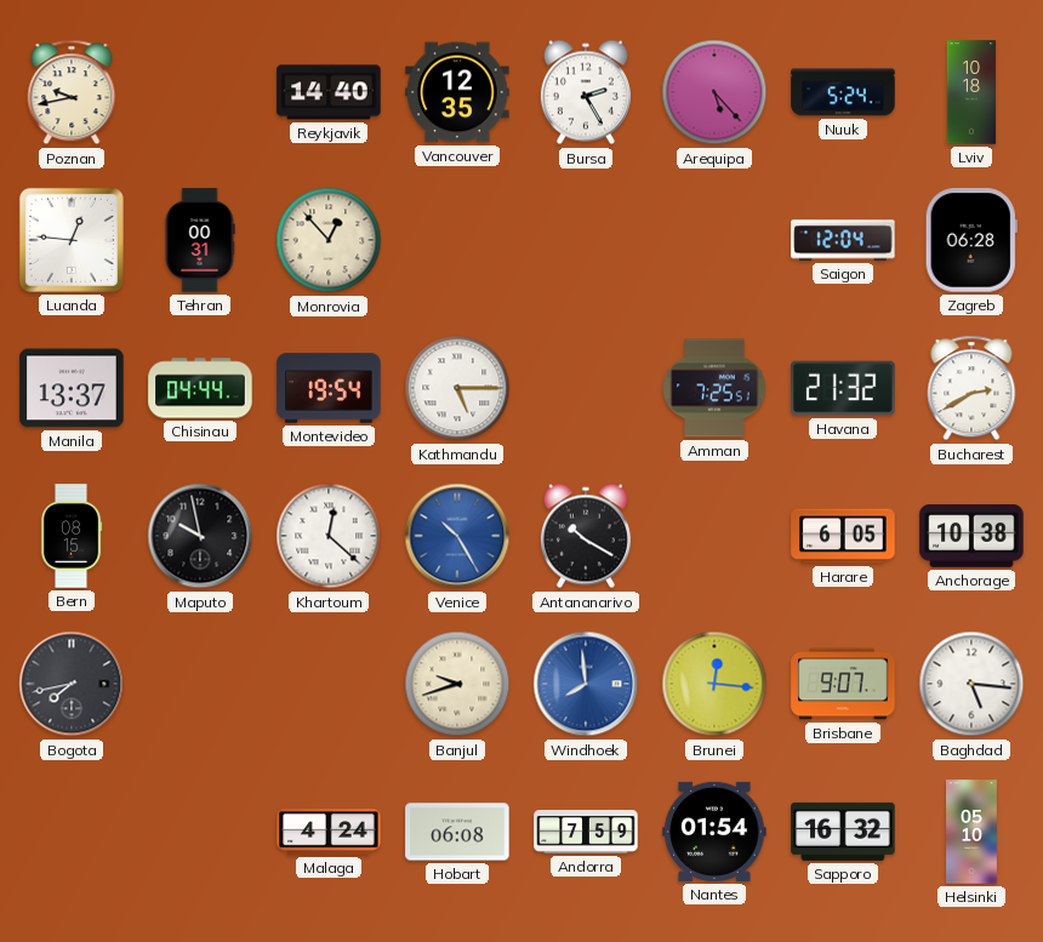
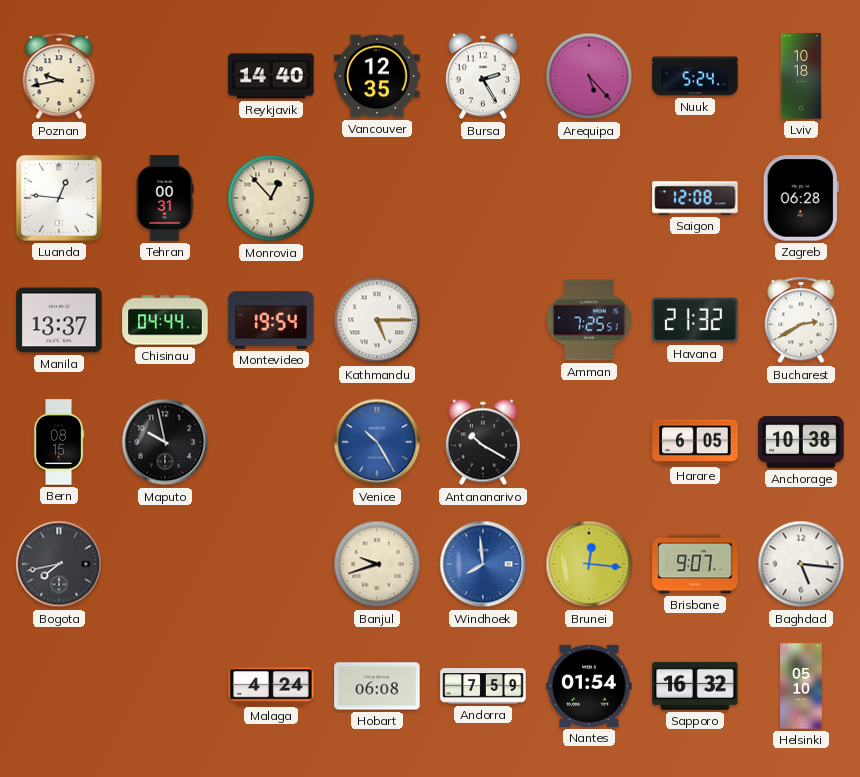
Saigon: 12:04 -> 12:08
Khartoum: 12:22 -> none
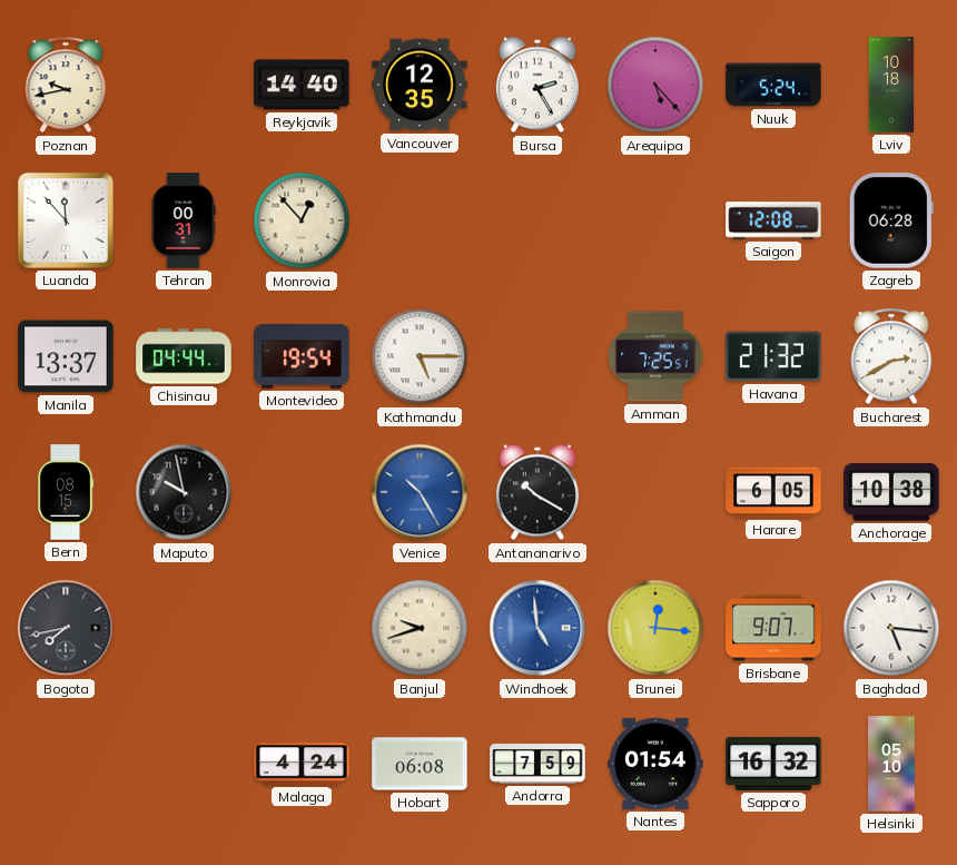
Luanda: 12:46 -> 11:53
Windhoek: 7:59 -> 4:59
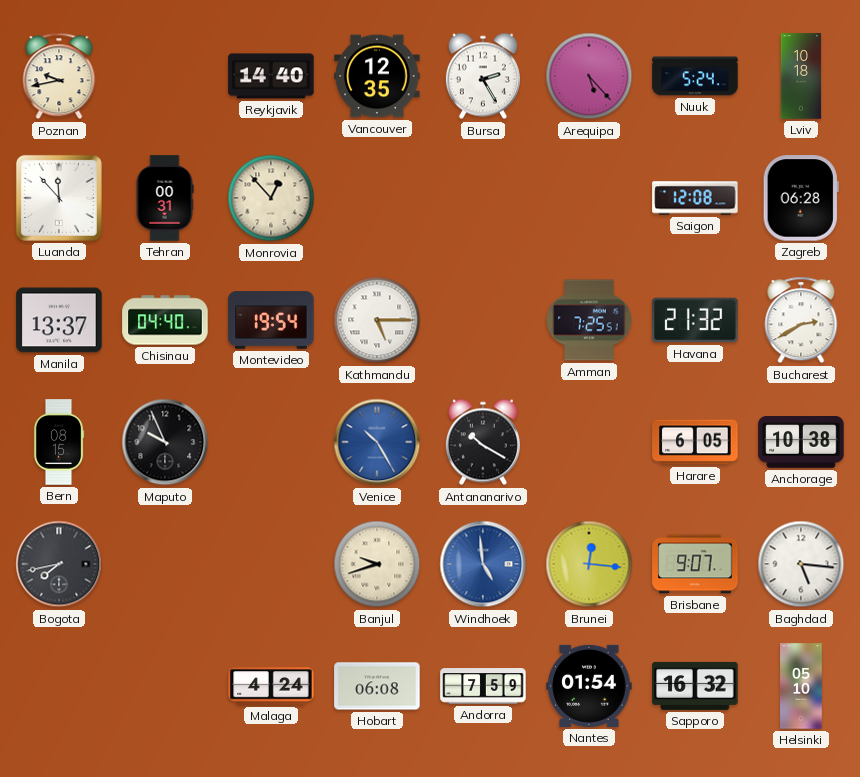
Chisinau: 04:44 -> 04:40
Maputo: 9:58 -> 9:56
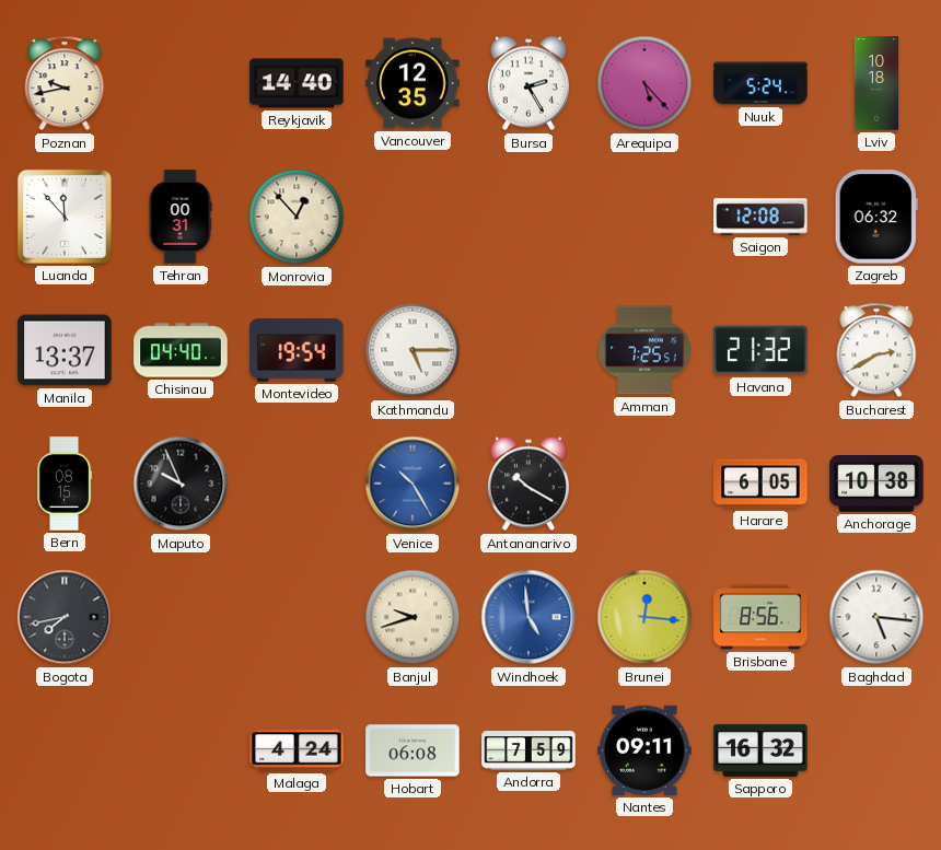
Zagreb: 06:28 -> 06:32
Brisbane: 9:07 -> 8:56
Nantes: 01:54 -> 09:11
Helsinki: 05:10 -> none
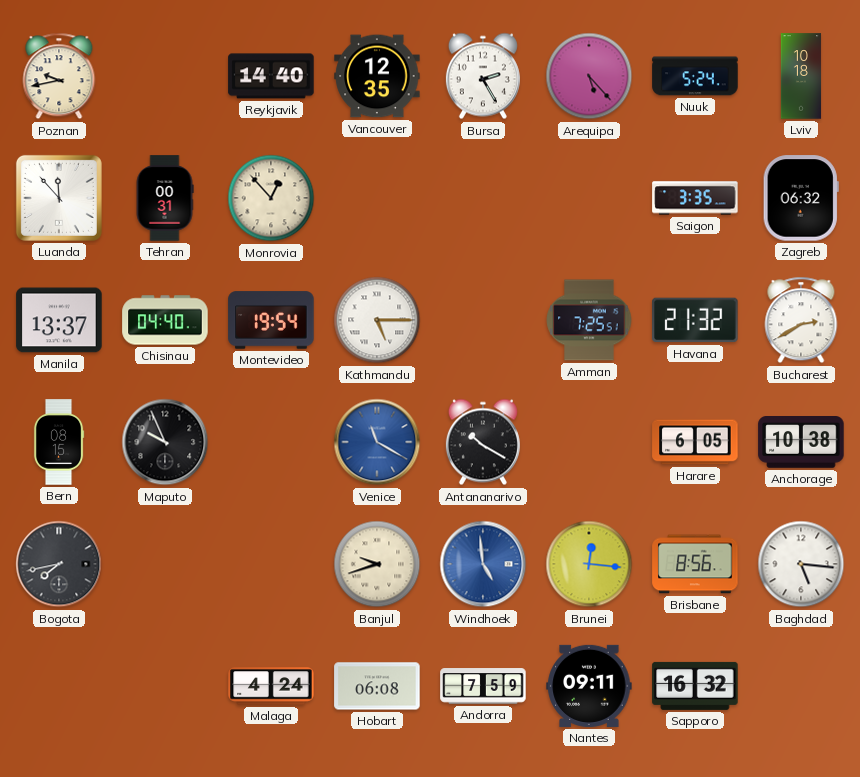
Saigon: 12:08 -> 3:35
Venice: 10:25 -> 11:20
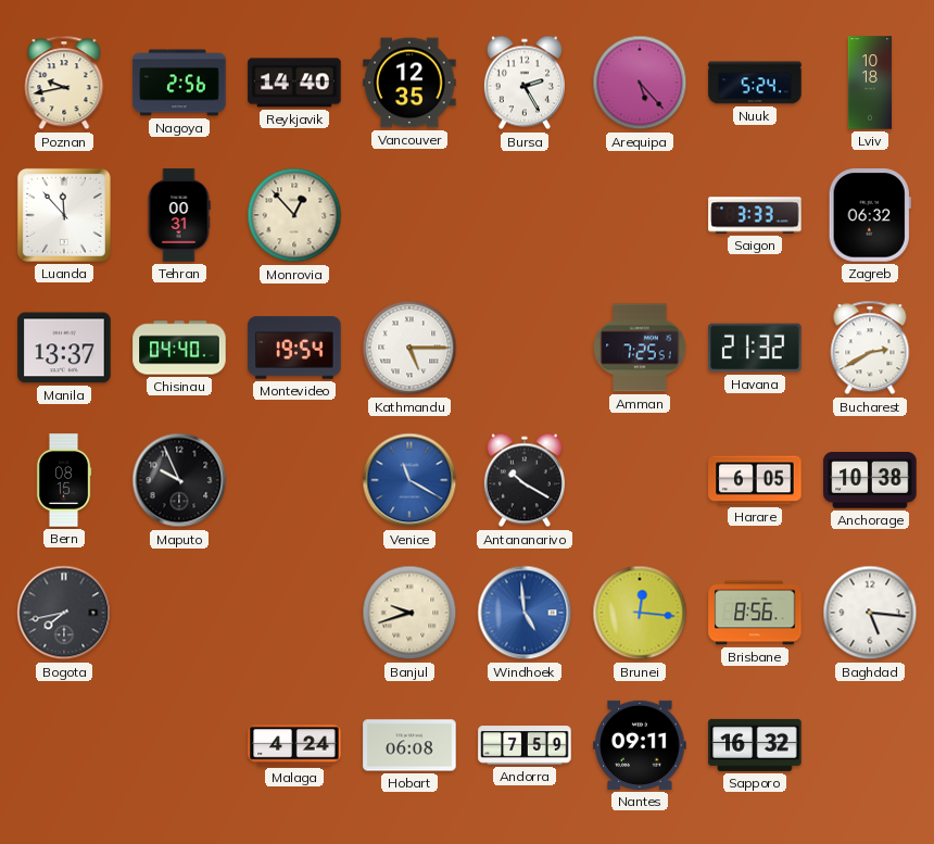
Nagoya: none -> 2:56
Saigon: 3:35 -> 3:33
